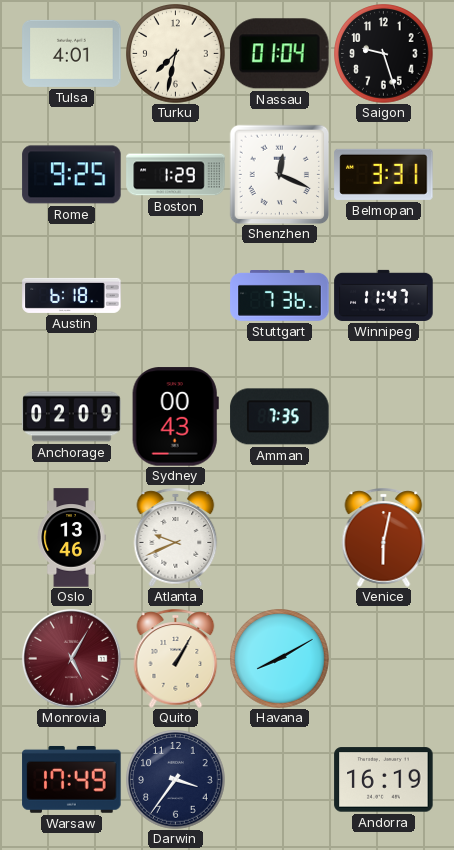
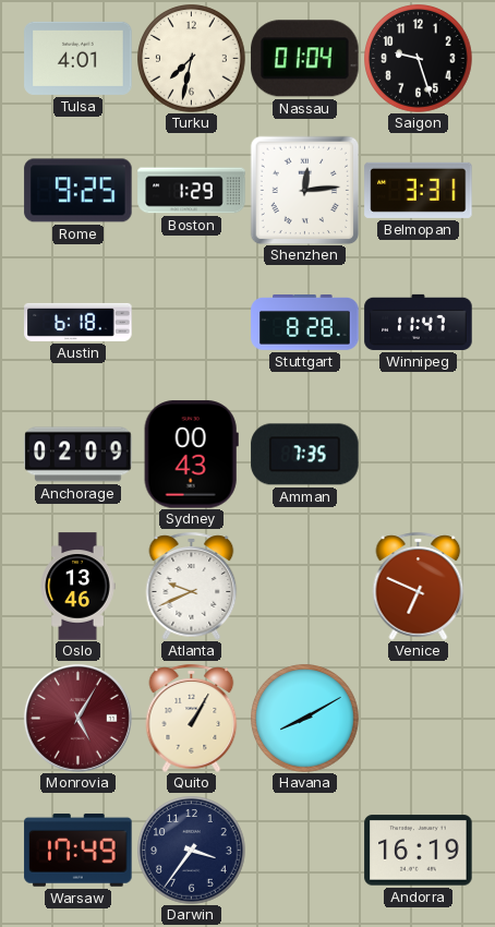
Shenzhen: 12:19 -> 12:14
Stuttgart: 7:36 -> 8:28
Venice: 6:02 -> 6:49
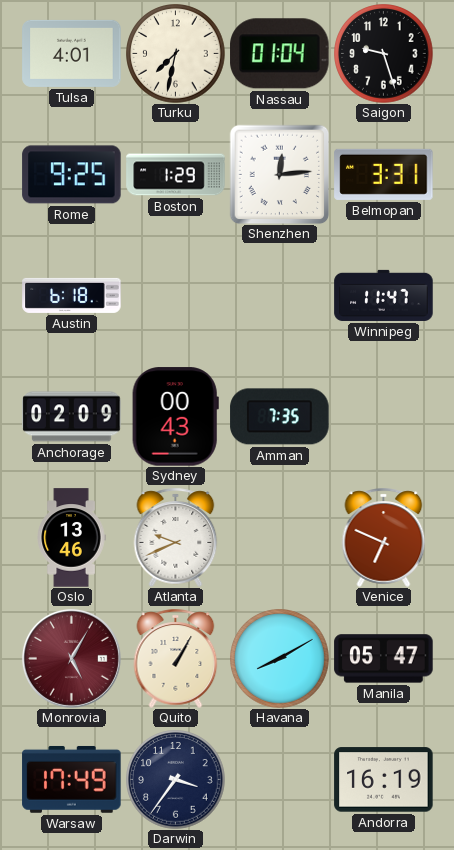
Stuttgart: 8:28 -> none
Manila: none -> 05:47
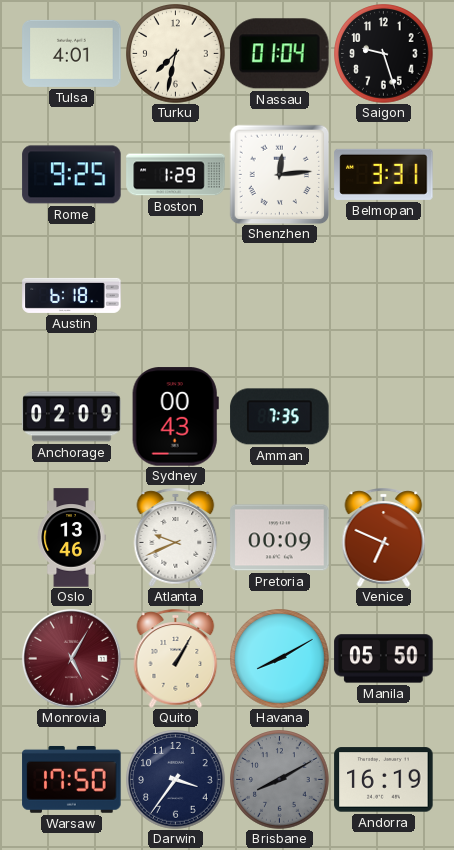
Winnipeg: 11:47 -> none
Pretoria: none -> 00:09
Manila: 05:47 -> 05:50
Warsaw: 17:49 -> 17:50
Brisbane: none -> 8:10
